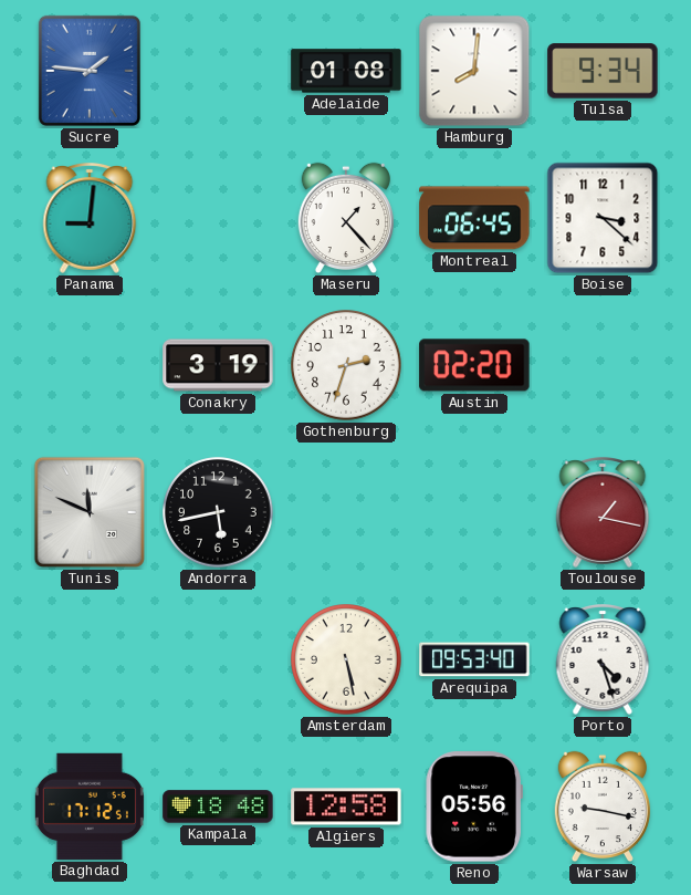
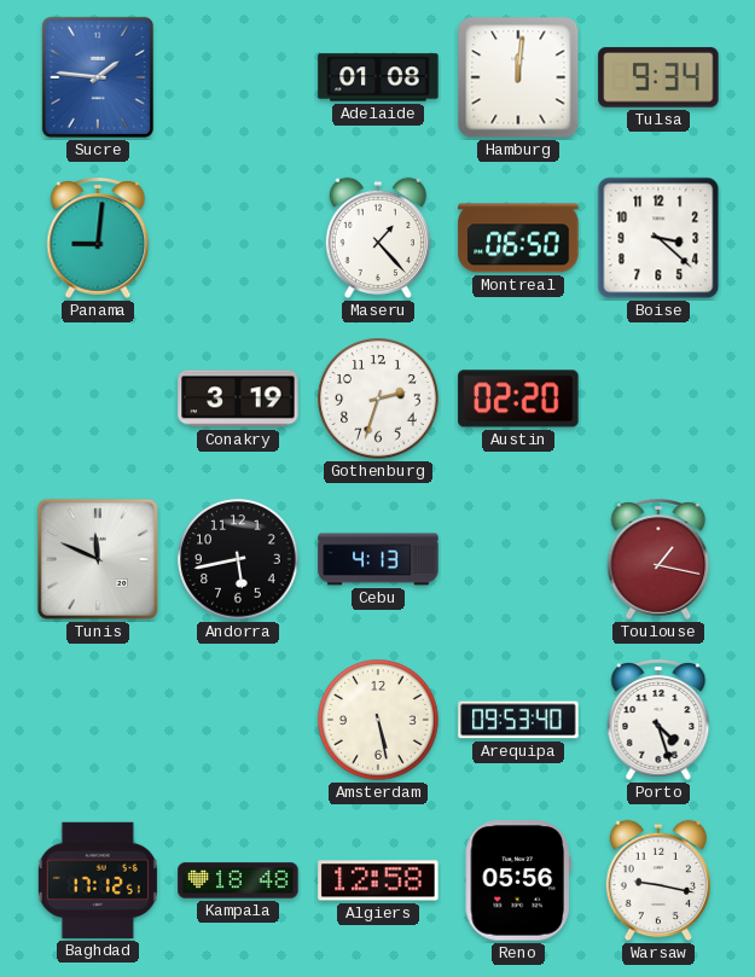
Hamburg: 8:01 -> 12:01
Montreal: 06:45 -> 06:50
Cebu: none -> 4:13
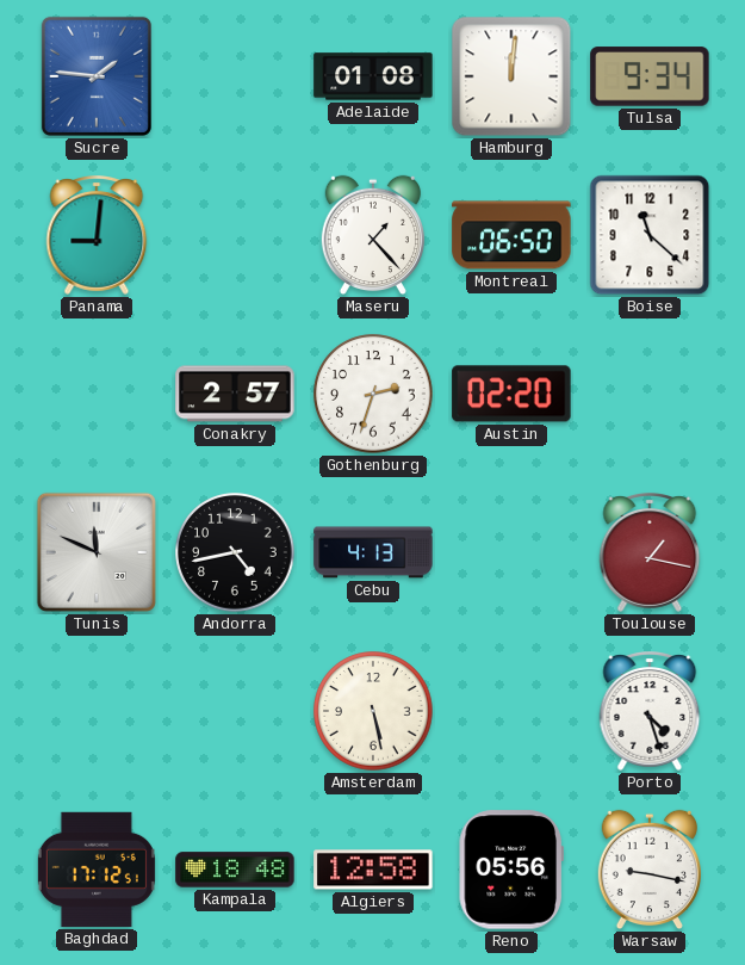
Boise: 3:22 -> 11:22
Conakry: 3:19 -> 2:57
Andorra: 5:43 -> 4:43
Arequipa: 09:53 -> none
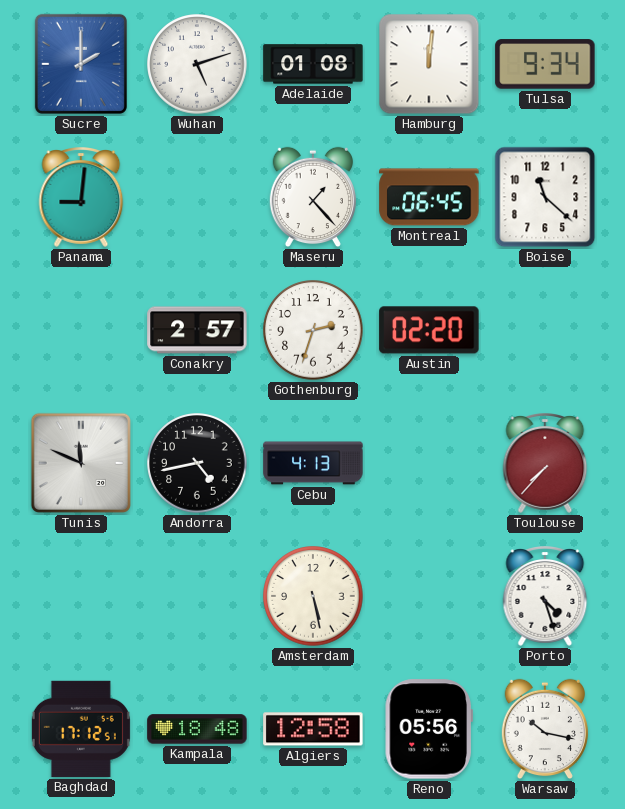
Sucre: 1:46 -> 2:00
Wuhan: none -> 5:12
Montreal: 06:50 -> 06:45
Toulouse: 1:17 -> 7:37
Warsaw: 9:17 -> 10:17
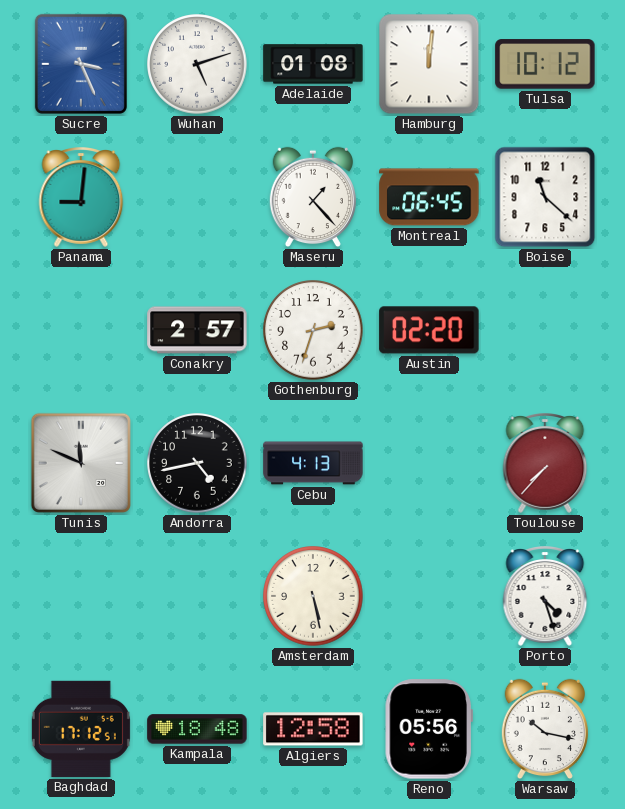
Sucre: 2:00 -> 3:26
Tulsa: 9:34 -> 10:12
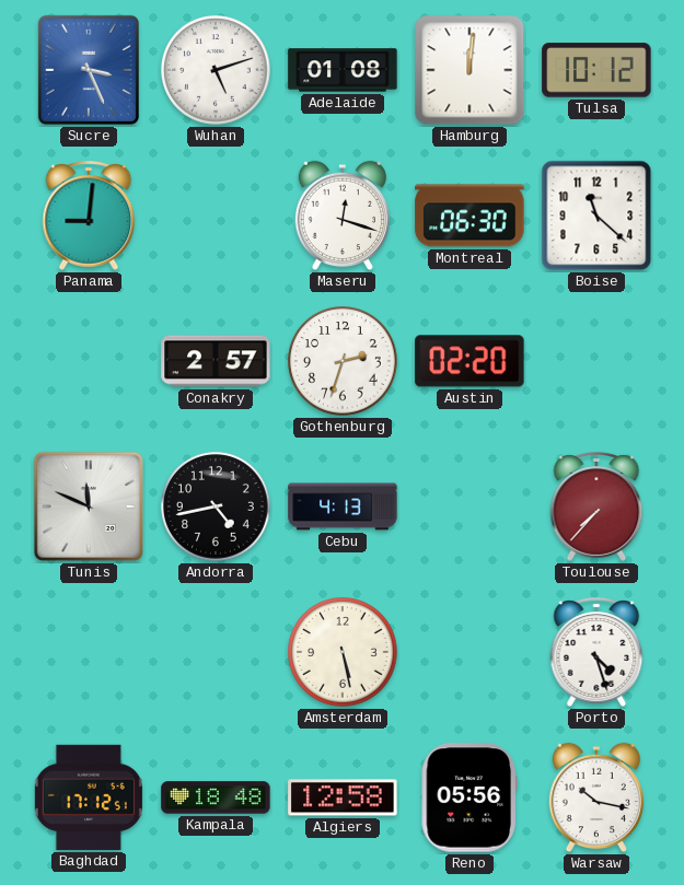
Maseru: 1:23 -> 12:18
Montreal: 06:45 -> 06:30
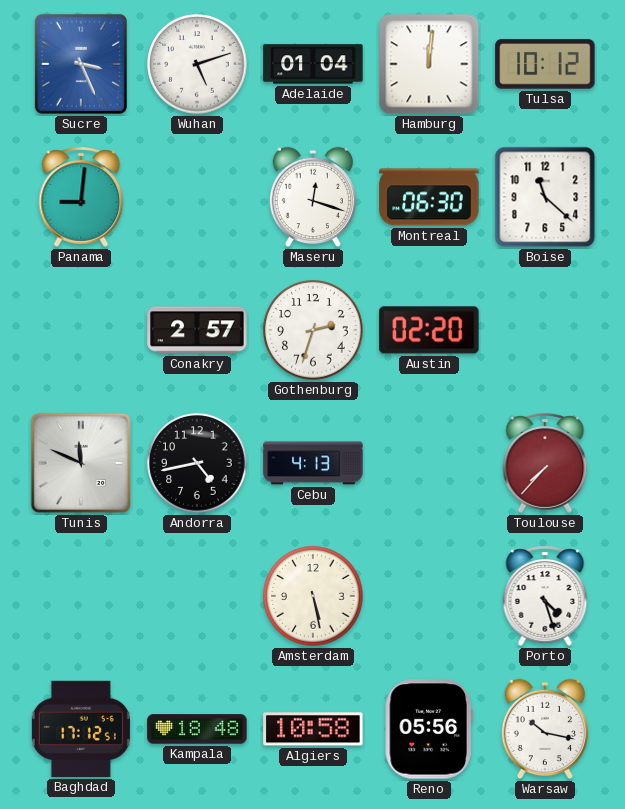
Adelaide: 01:08 -> 01:04
Algiers: 12:58 -> 10:58
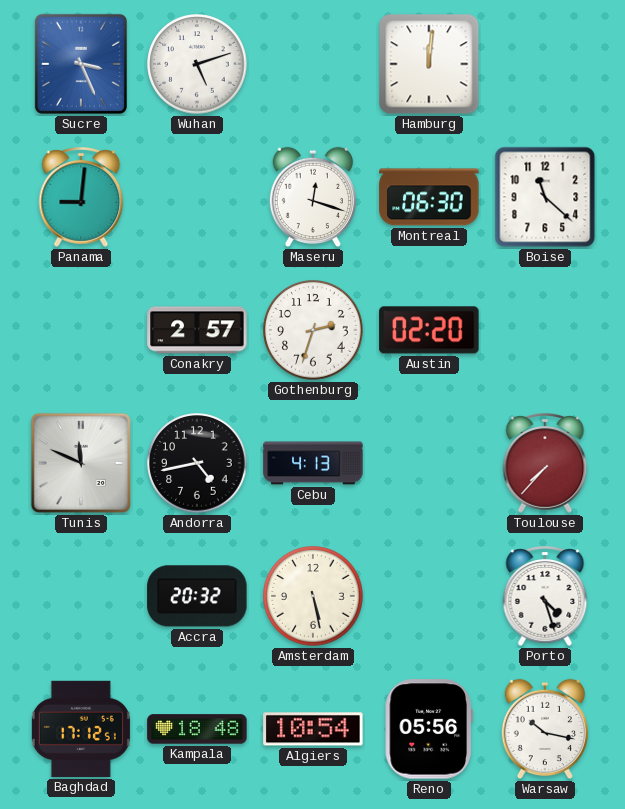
Adelaide: 01:04 -> none
Tulsa: 10:12 -> none
Accra: none -> 20:32
Algiers: 10:58 -> 10:54
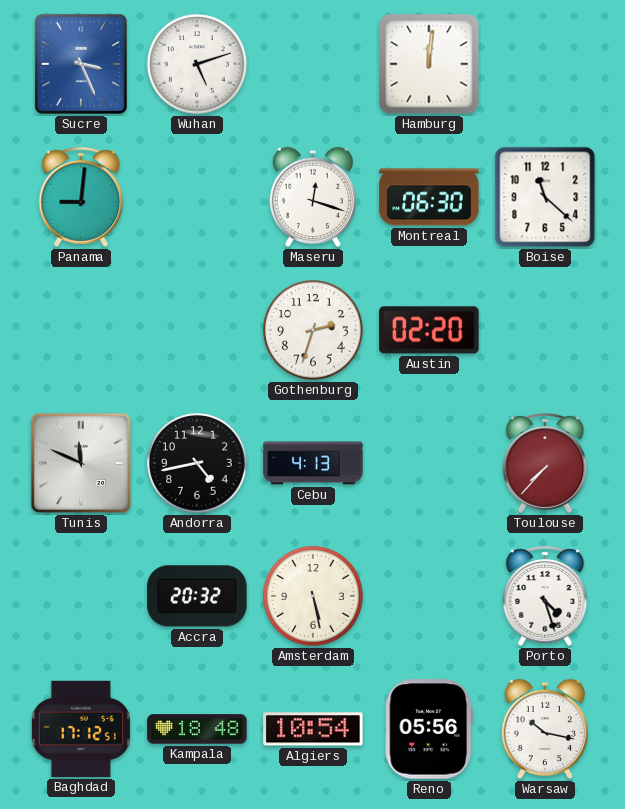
Conakry: 2:57 -> none
